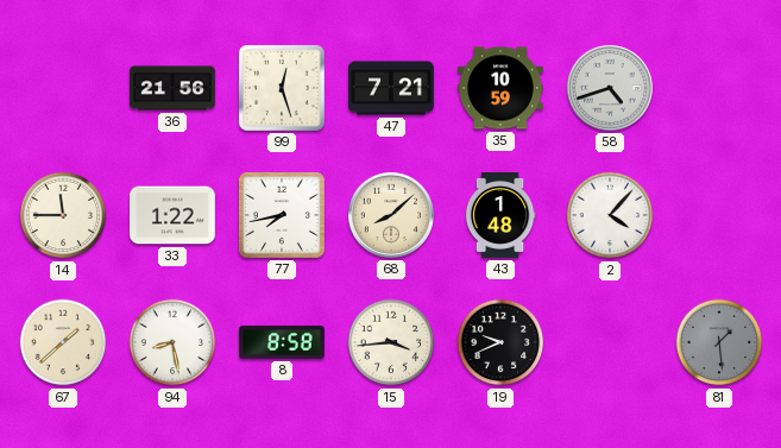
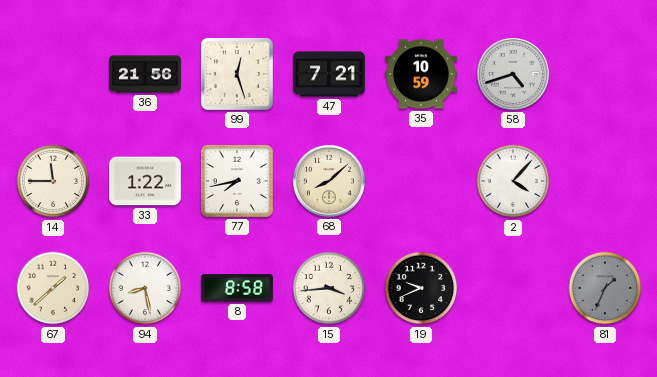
43: 1:48 -> none
81: 1:29 -> 1:34
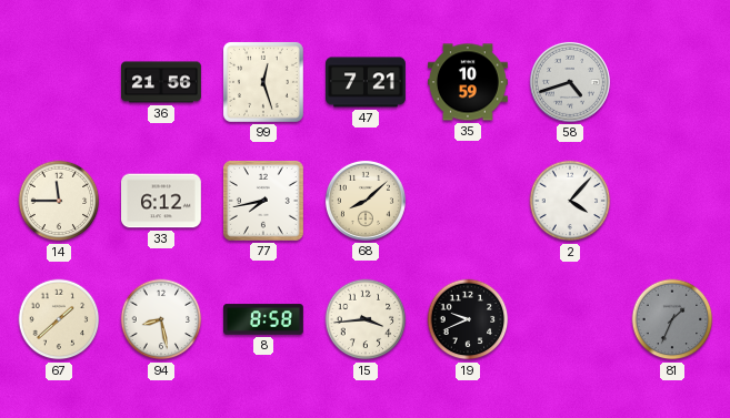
33: 1:22 -> 6:12
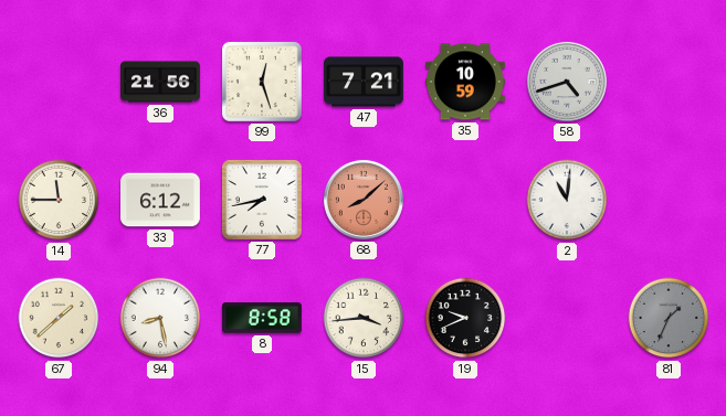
68 dial: cream -> salmon
2: 4:07 -> 11:01
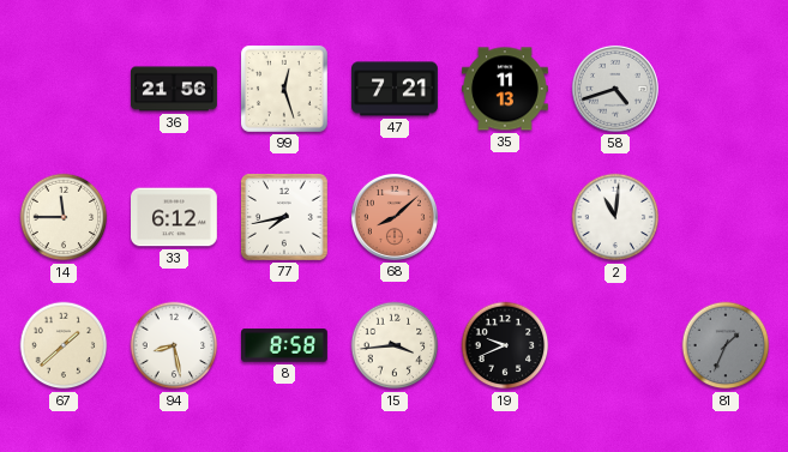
35: 10:59 -> 11:13
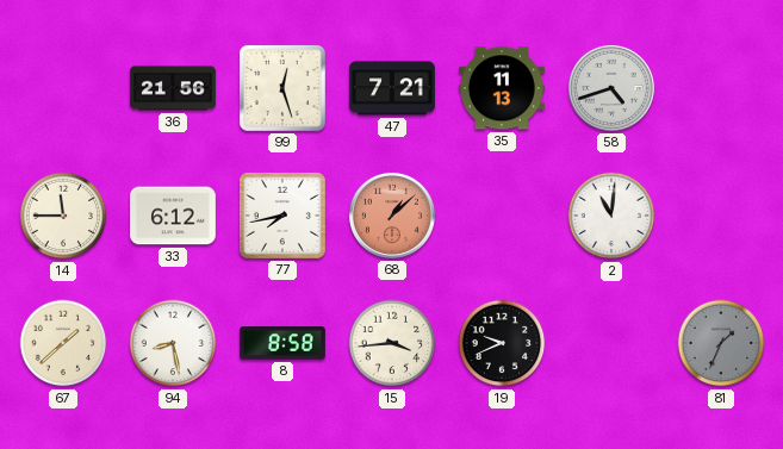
68: 8:08 -> 1:08
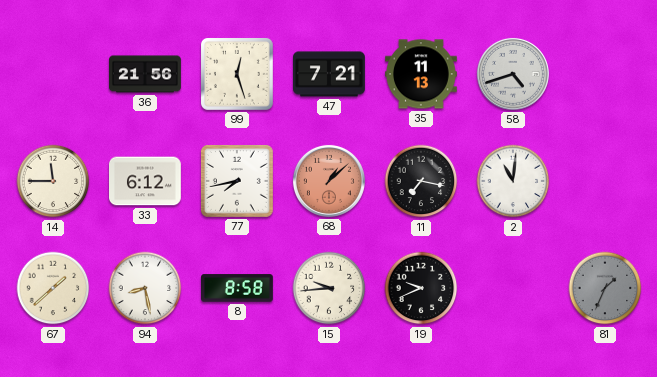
11: none -> 7:17
15: 3:44 -> 9:44
